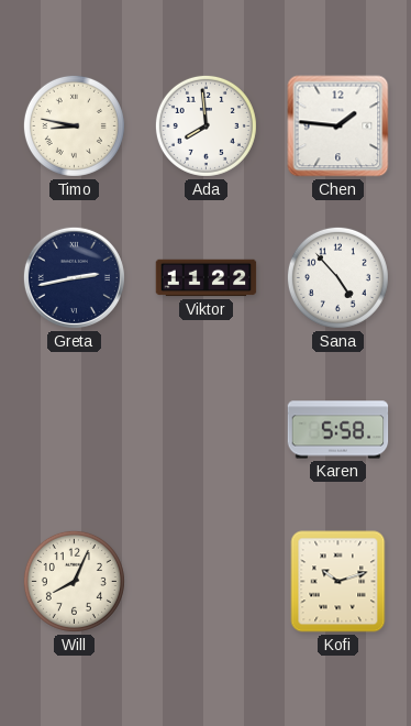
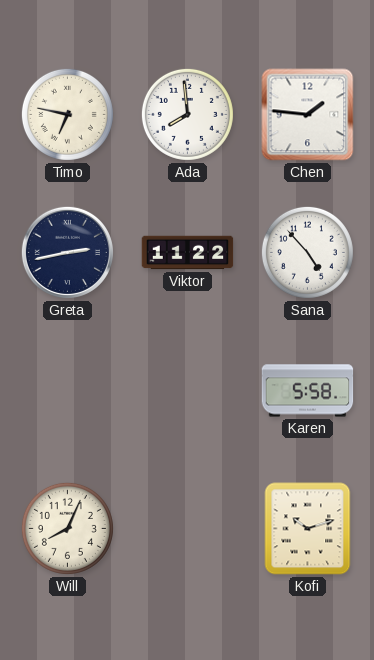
Timo: 8:47 -> 6:47
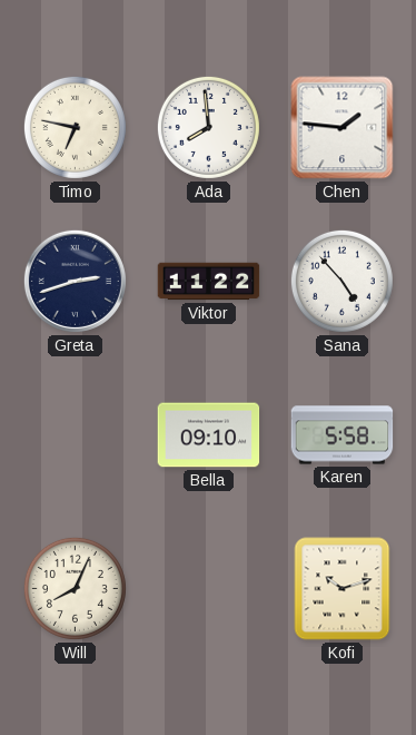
Greta: 2:43 -> 2:42
Bella: none -> 09:10
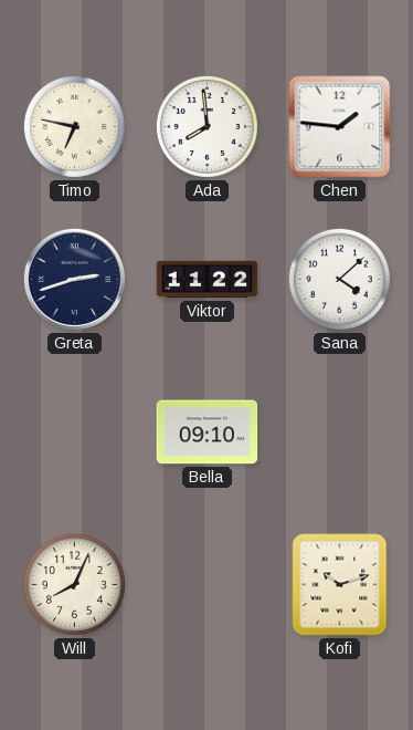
Sana: 4:53 -> 4:08
Karen: 5:58 -> none
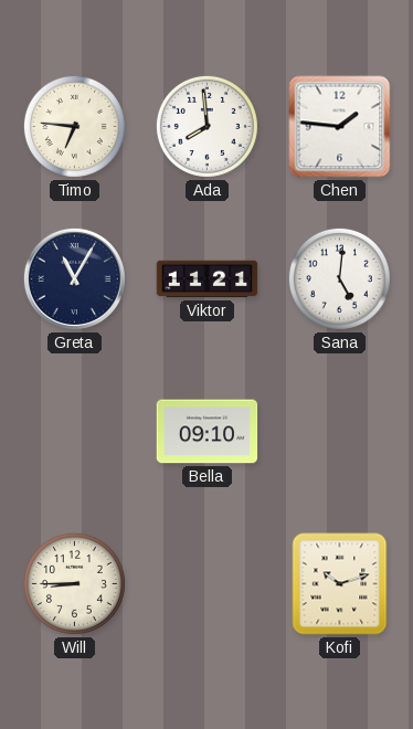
Timo: 6:47 -> 6:46
Greta: 2:42 -> 11:05
Viktor: 11:22 -> 11:21
Sana: 4:08 -> 5:01
Will: 8:04 -> 8:45
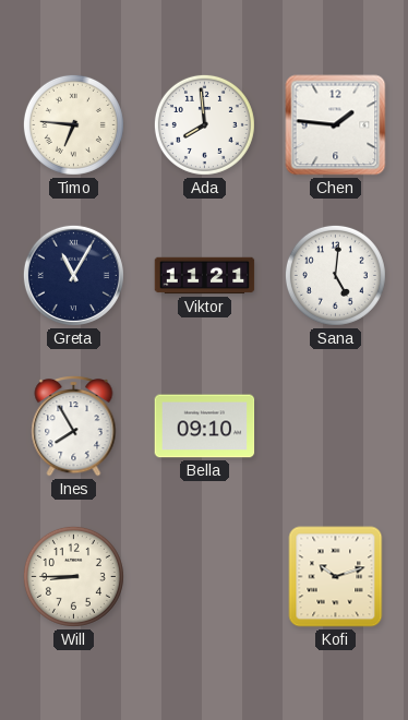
Ines: none -> 7:55
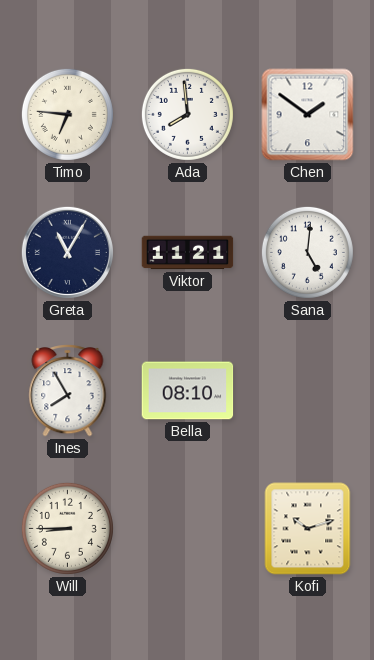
Chen: 1:46 -> 1:51
Bella: 09:10 -> 08:10
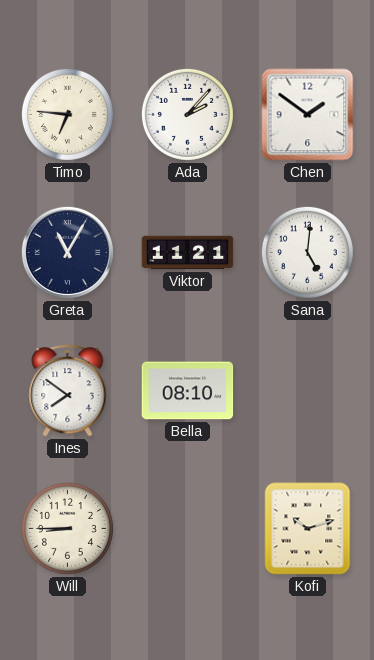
Ada: 7:59 -> 2:07
Ines: 7:55 -> 7:51
